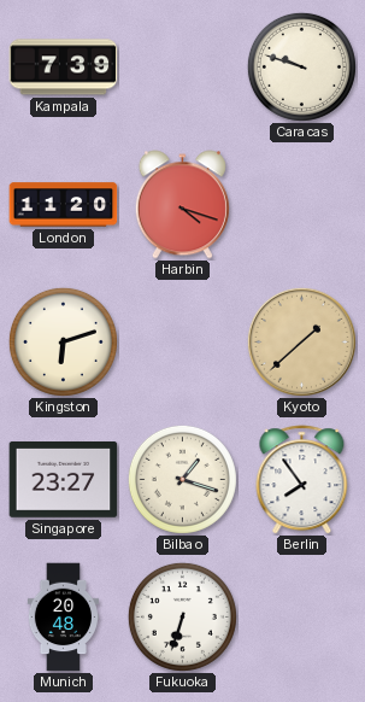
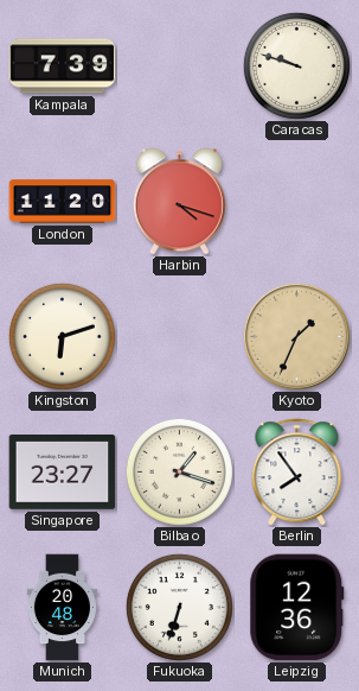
Kyoto: 1:38 -> 1:34
Leipzig: none -> 12:36
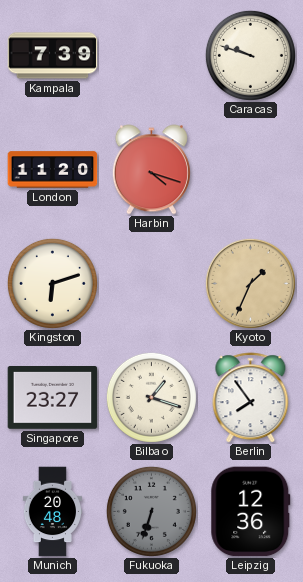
Fukuoka dial: white -> grey
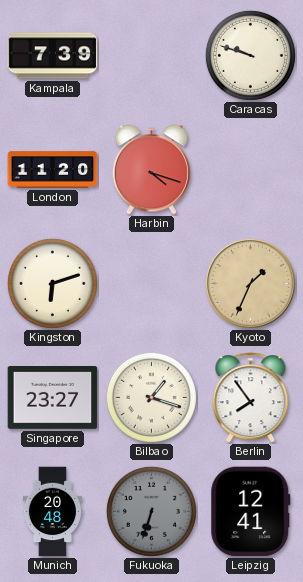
Leipzig: 12:36 -> 12:41
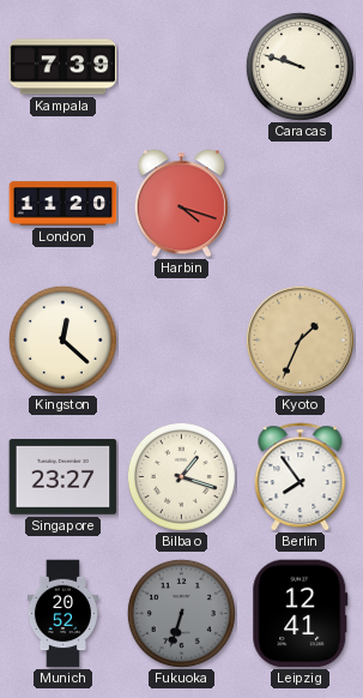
Kingston: 6:12 -> 12:22
Munich: 20:48 -> 20:52
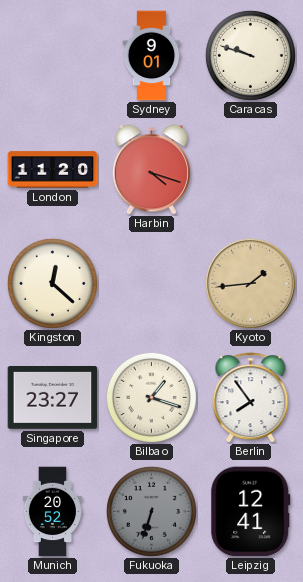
Kampala: 7:39 -> none
Sydney: none -> 9:01
Kyoto: 1:34 -> 1:44
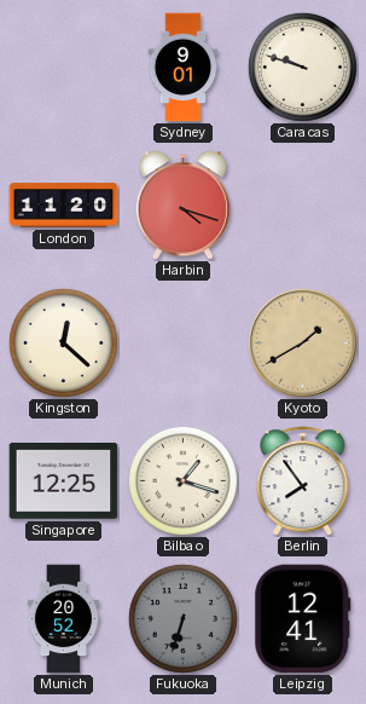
Kyoto: 1:44 -> 1:40
Singapore: 23:27 -> 12:25
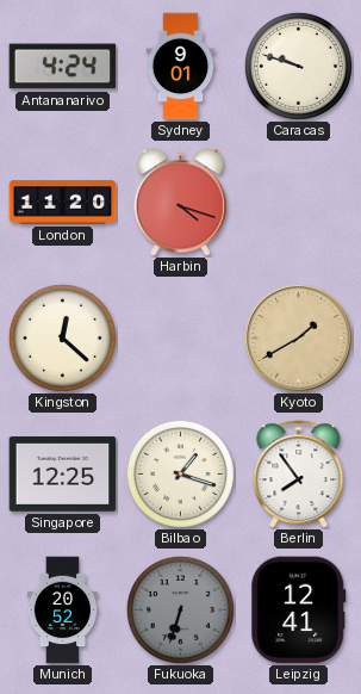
Antananarivo: none -> 4:24
